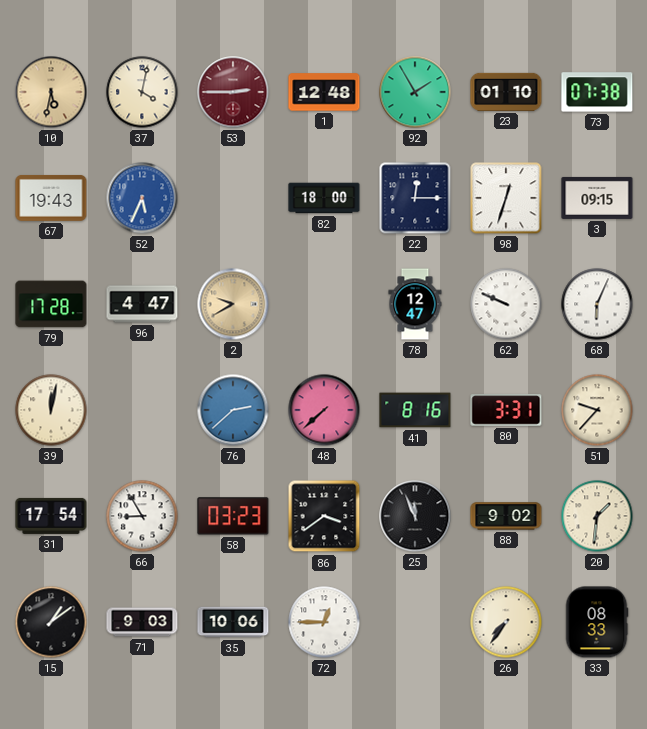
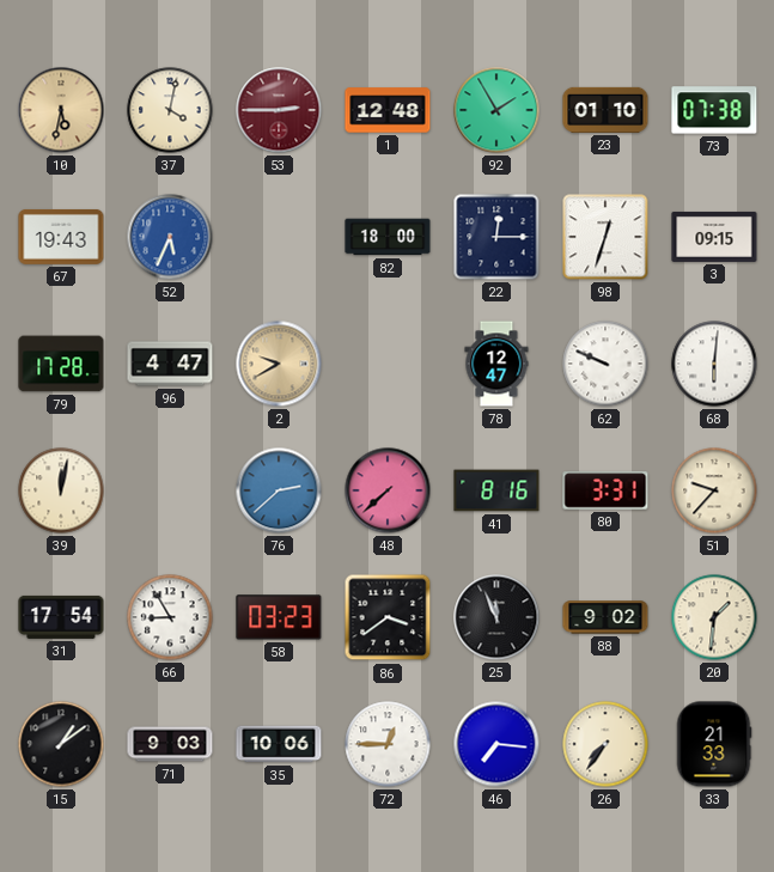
68: 6:04 -> 6:01
46: none -> 7:16
33: 08:33 -> 21:33
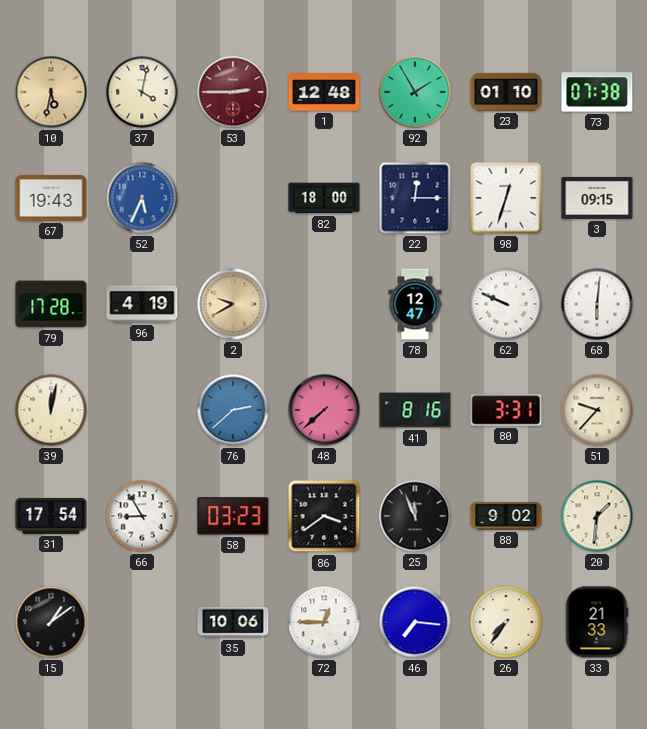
96: 4:47 -> 4:19
71: 9:03 -> none
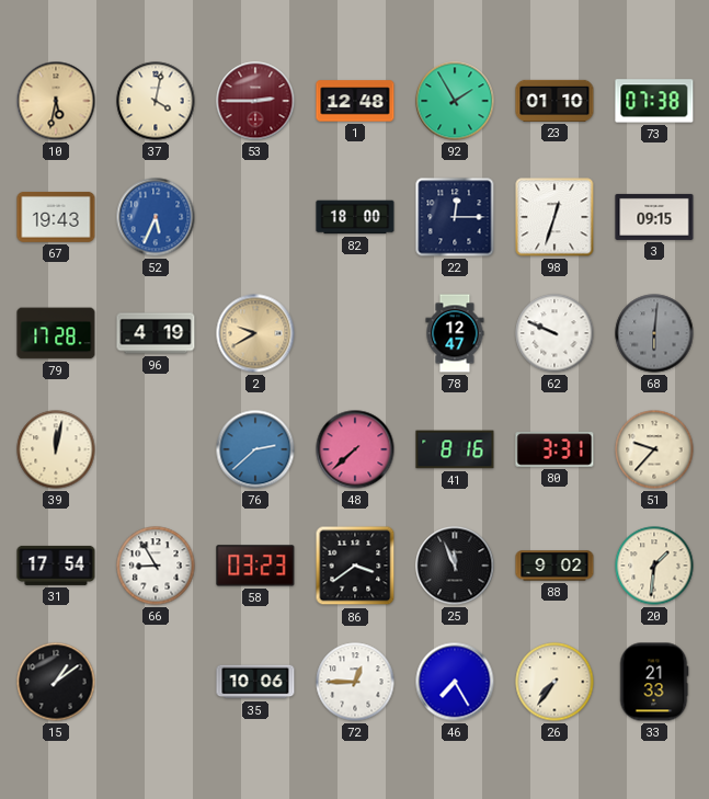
68 dial: white -> grey
46: 7:16 -> 7:25
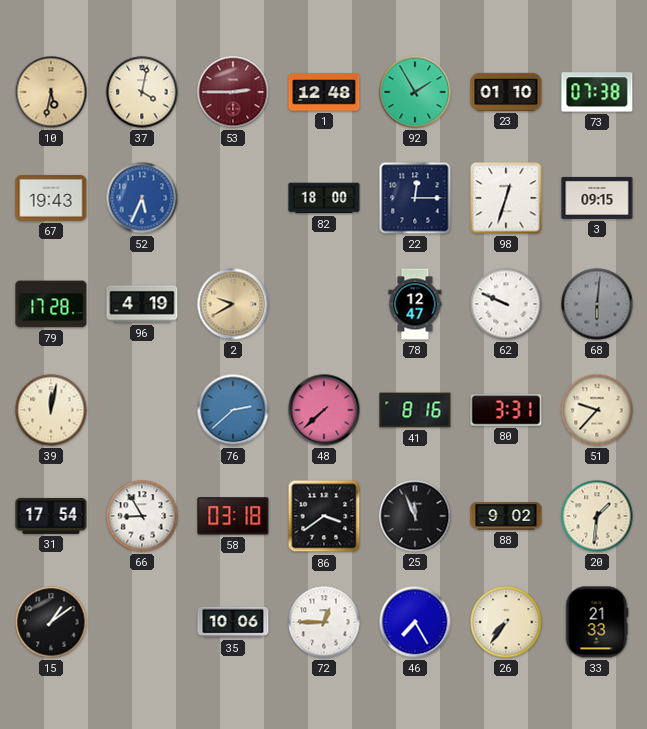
58: 03:23 -> 03:18
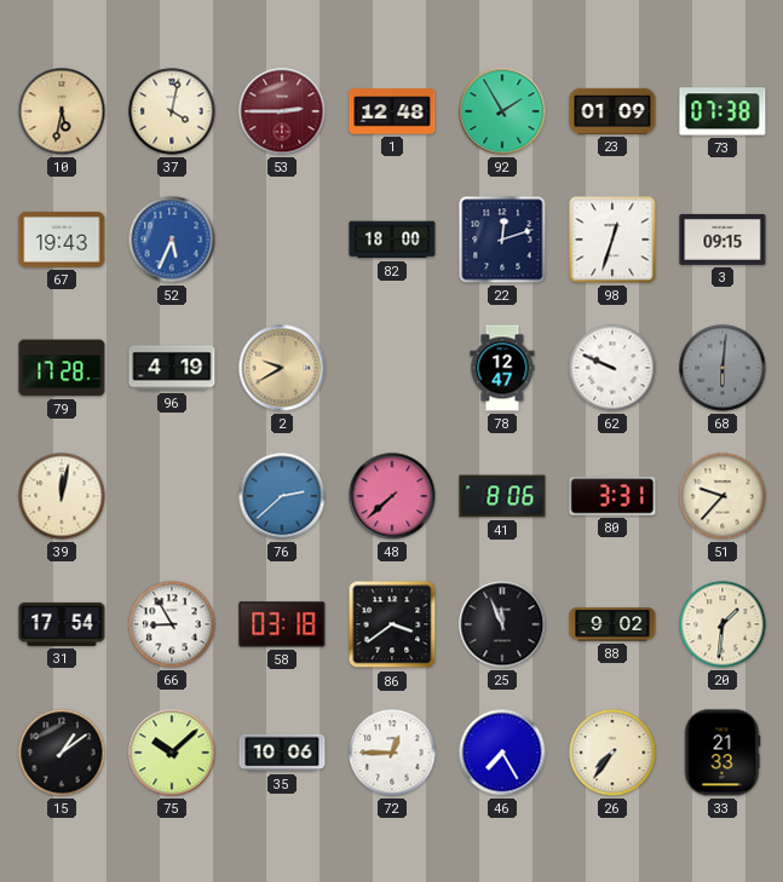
23: 01:10 -> 01:09
22: 12:15 -> 12:12
41: 8:16 -> 8:06
75: none -> 10:08
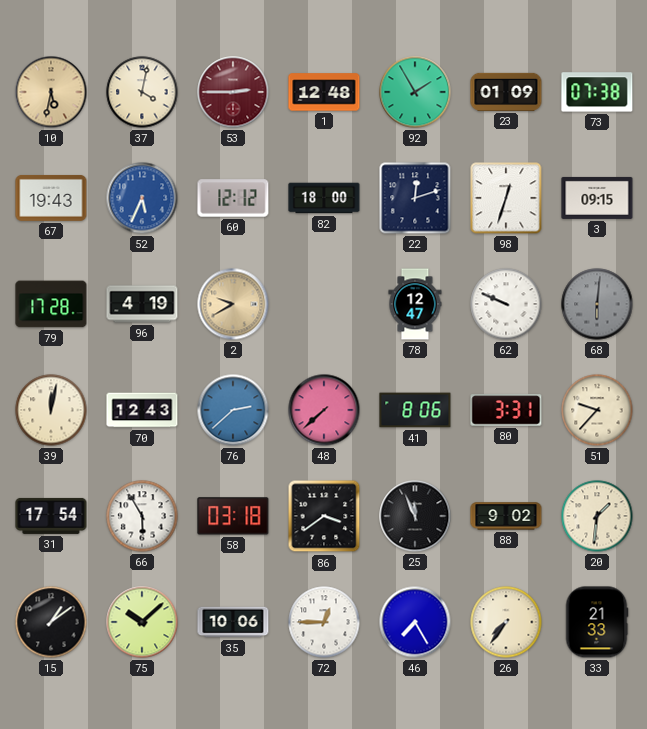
60: none -> 12:12
70: none -> 12:43
66: 8:55 -> 5:55
